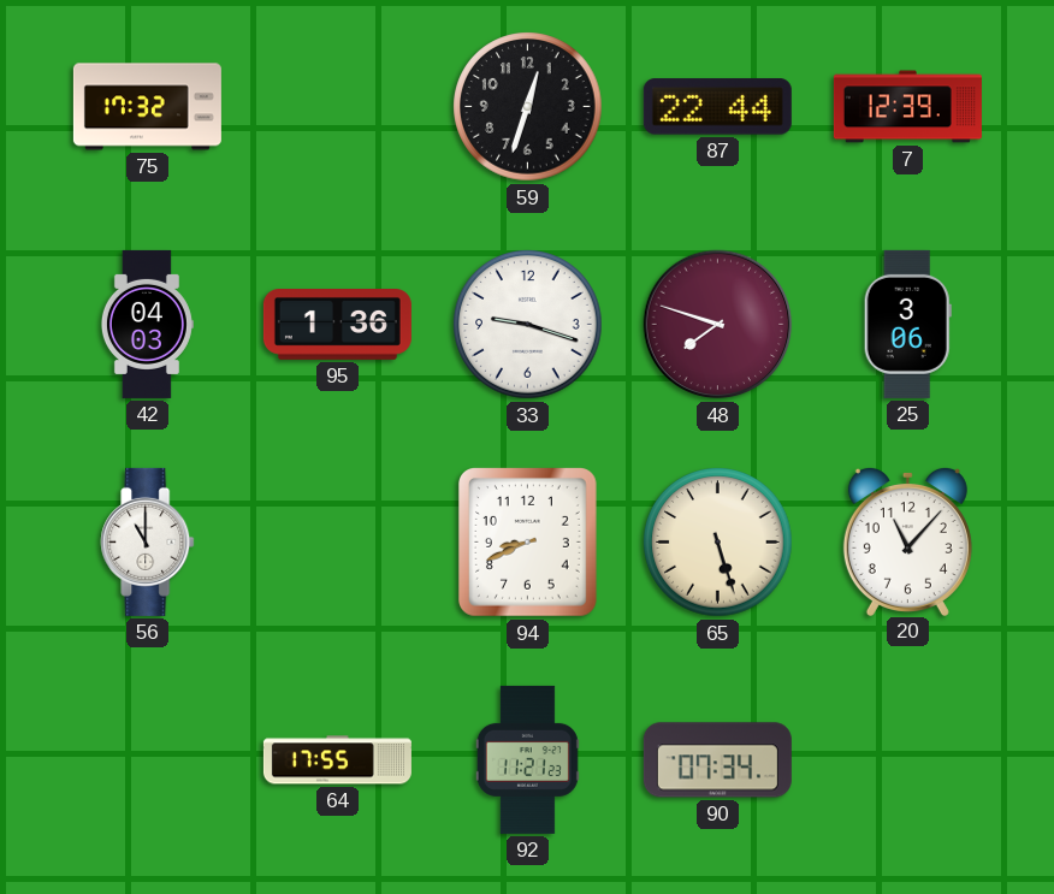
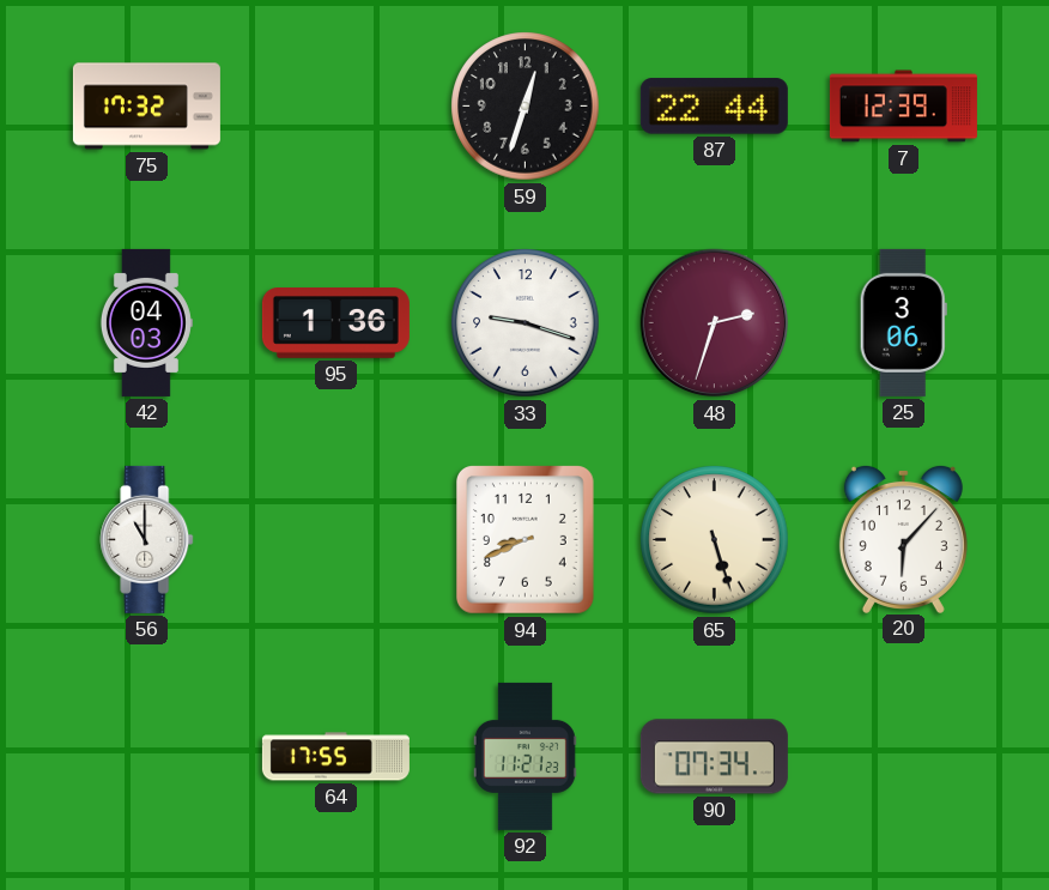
48: 7:48 -> 2:33
20: 11:07 -> 6:07
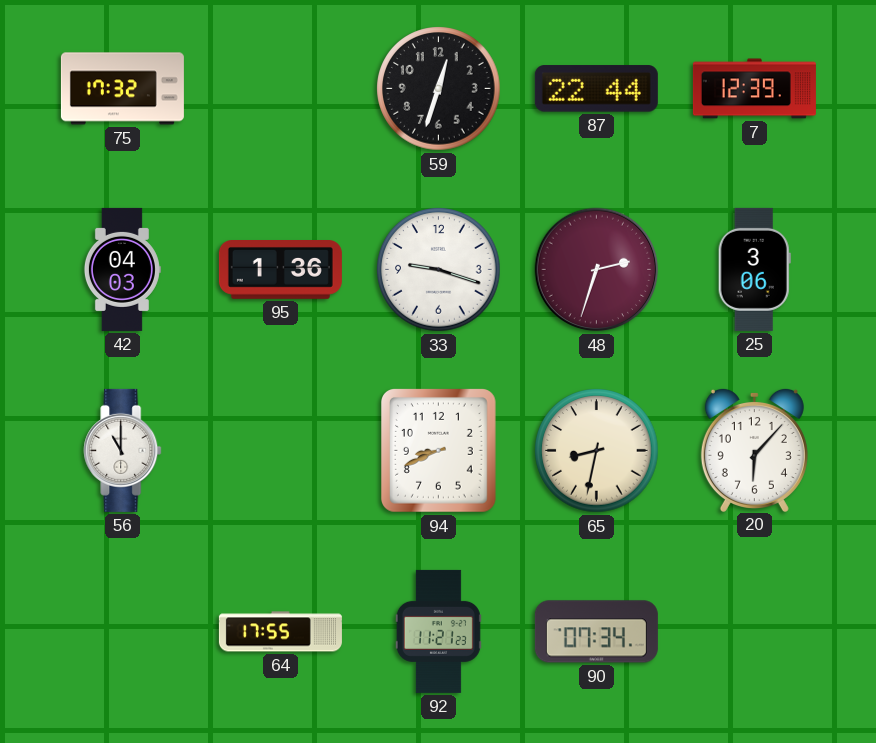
65: 5:27 -> 8:32
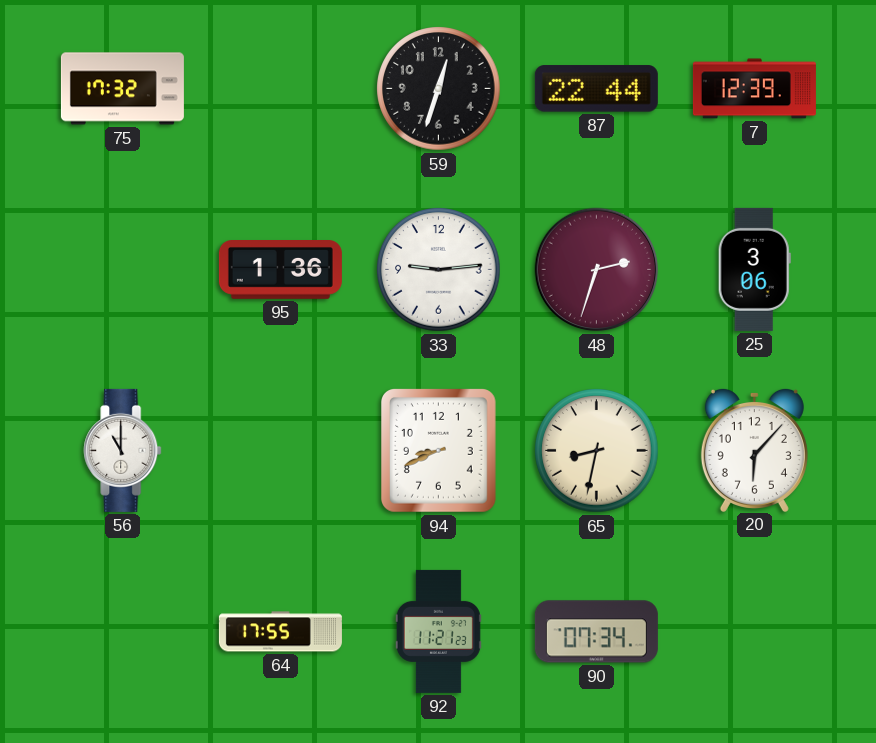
42: 04:03 -> none
33: 9:18 -> 9:14
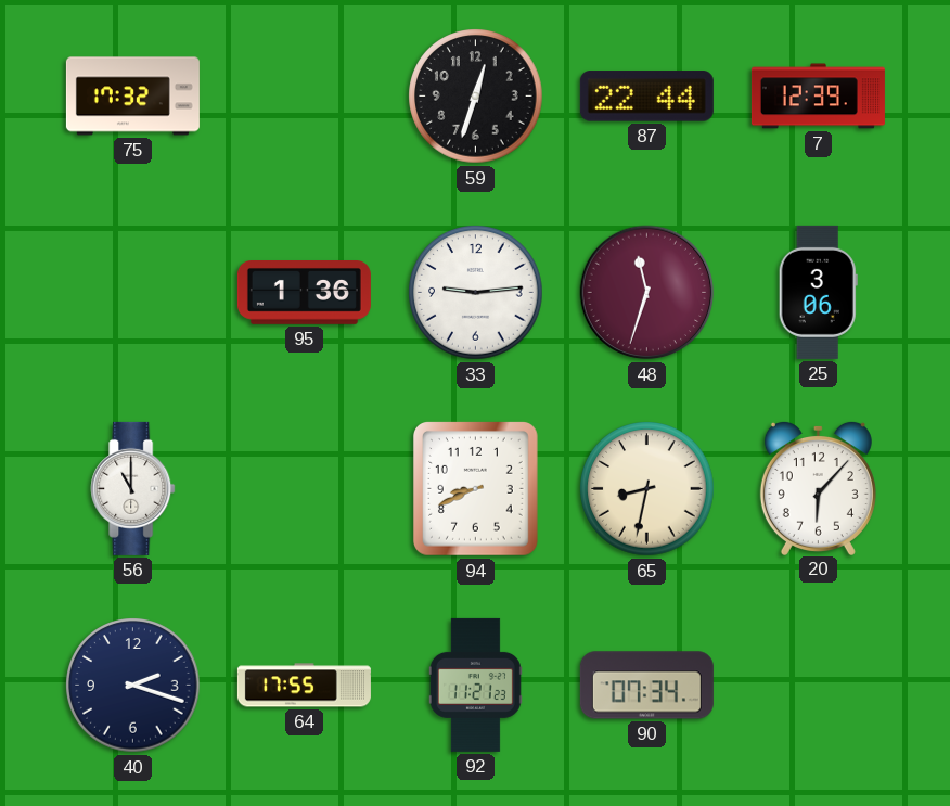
48: 2:33 -> 11:33
40: none -> 2:18
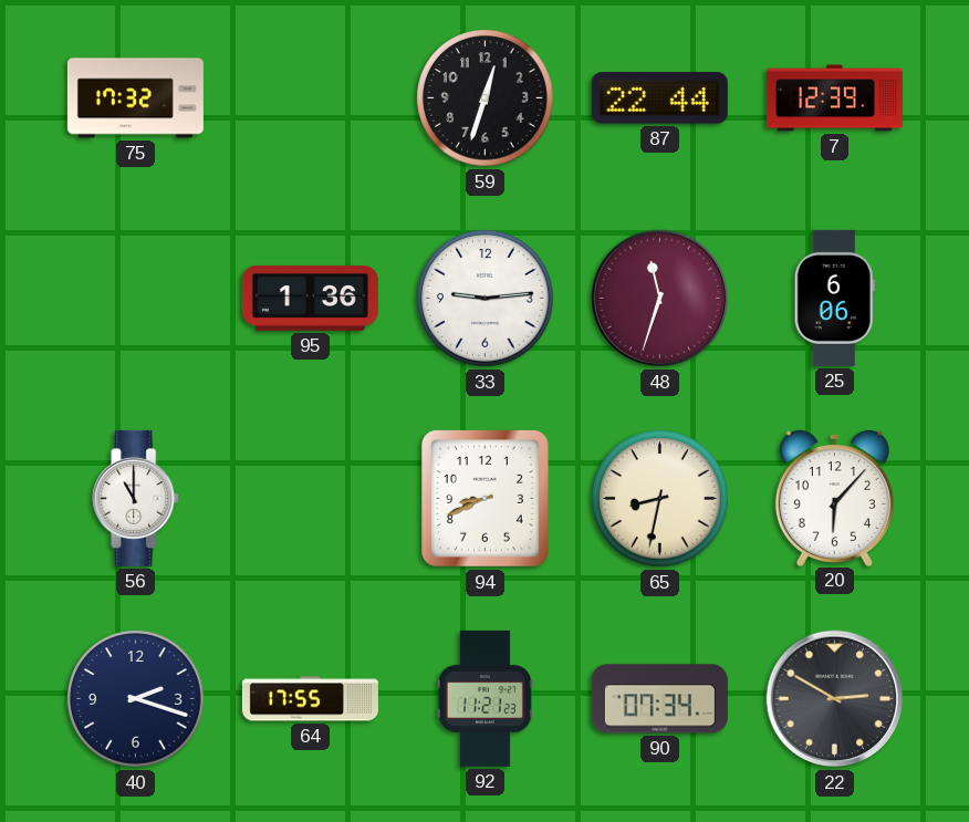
25: 3:06 -> 6:06
22: none -> 2:50
